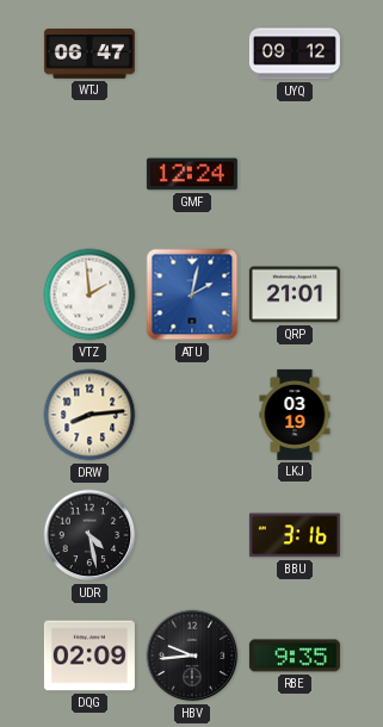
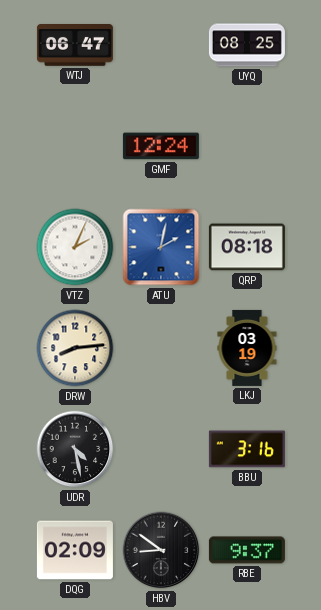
UYQ: 09:12 -> 08:25
VTZ: 1:59 -> 2:04
QRP: 21:01 -> 08:18
HBV: 9:44 -> 8:51
RBE: 9:35 -> 9:37
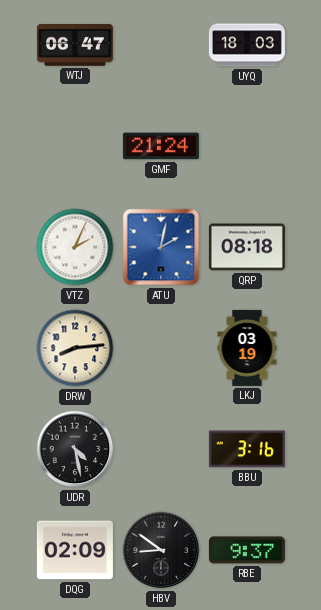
UYQ: 08:25 -> 18:03
GMF: 12:24 -> 21:24
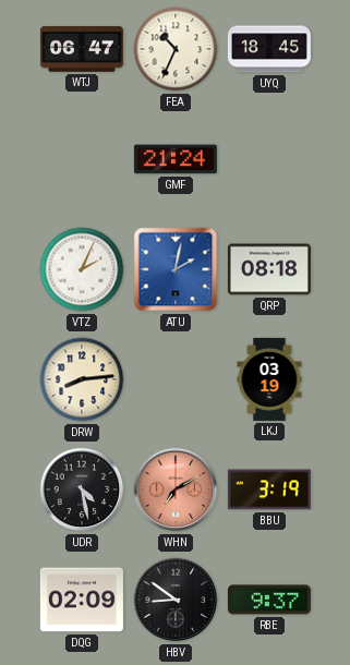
FEA: none -> 10:34
UYQ: 18:03 -> 18:45
WHN: none -> 7:10
BBU: 3:16 -> 3:19
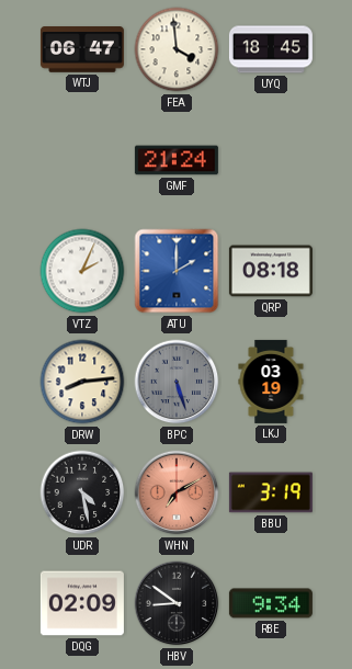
FEA: 10:34 -> 3:59
ATU: 2:02 -> 2:00
BPC: none -> 5:27
RBE: 9:37 -> 9:34
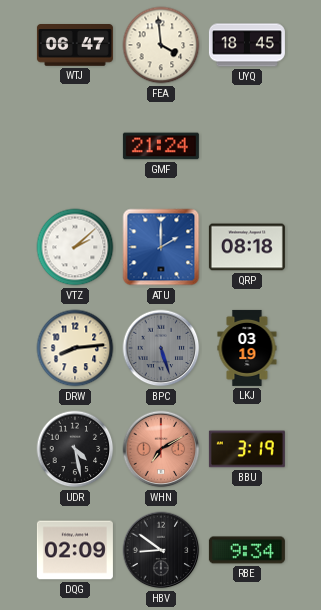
VTZ: 2:04 -> 2:08
